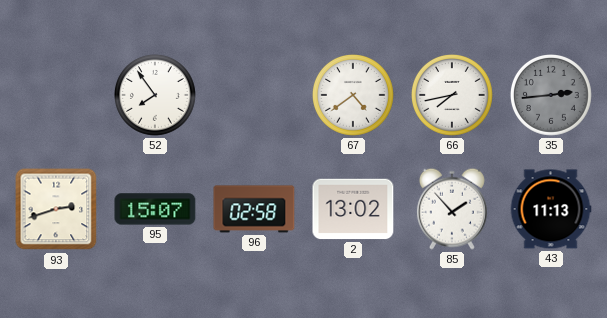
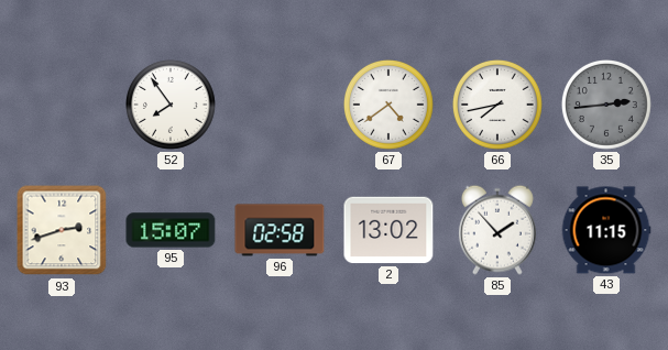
43: 11:13 -> 11:15
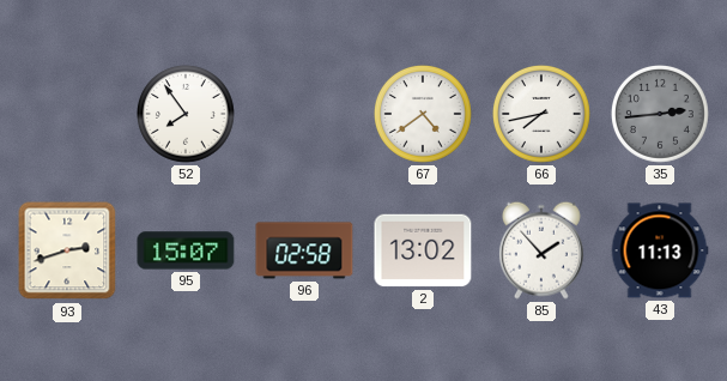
43: 11:15 -> 11:13
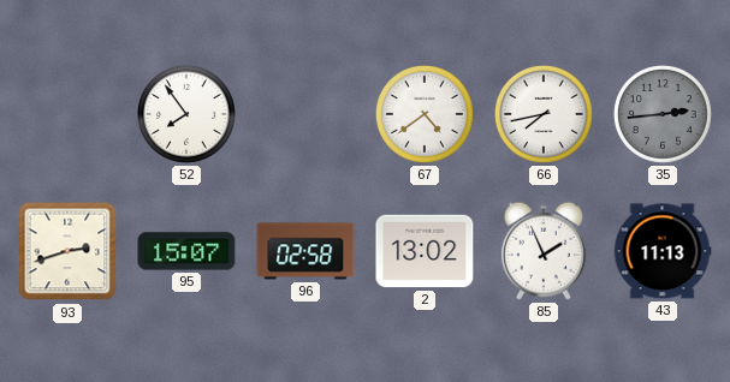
85: 1:53 -> 1:56
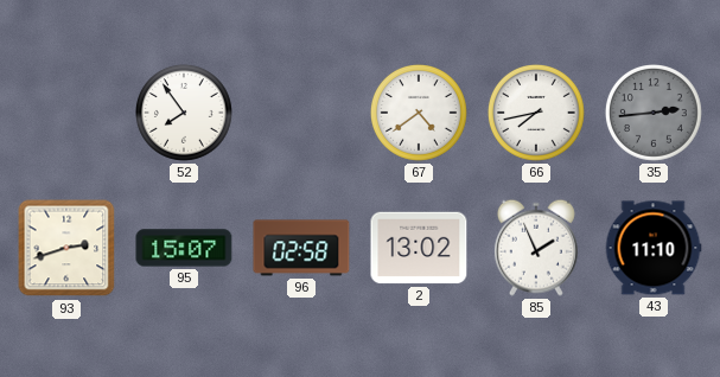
43: 11:13 -> 11:10
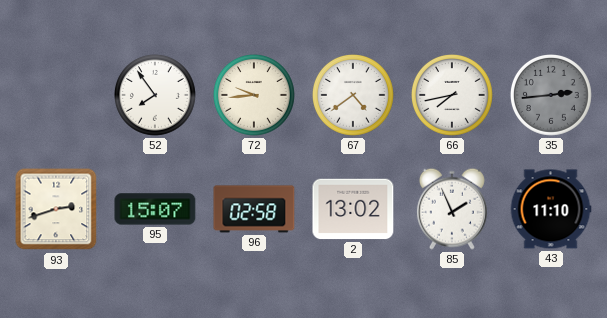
72: none -> 9:44
